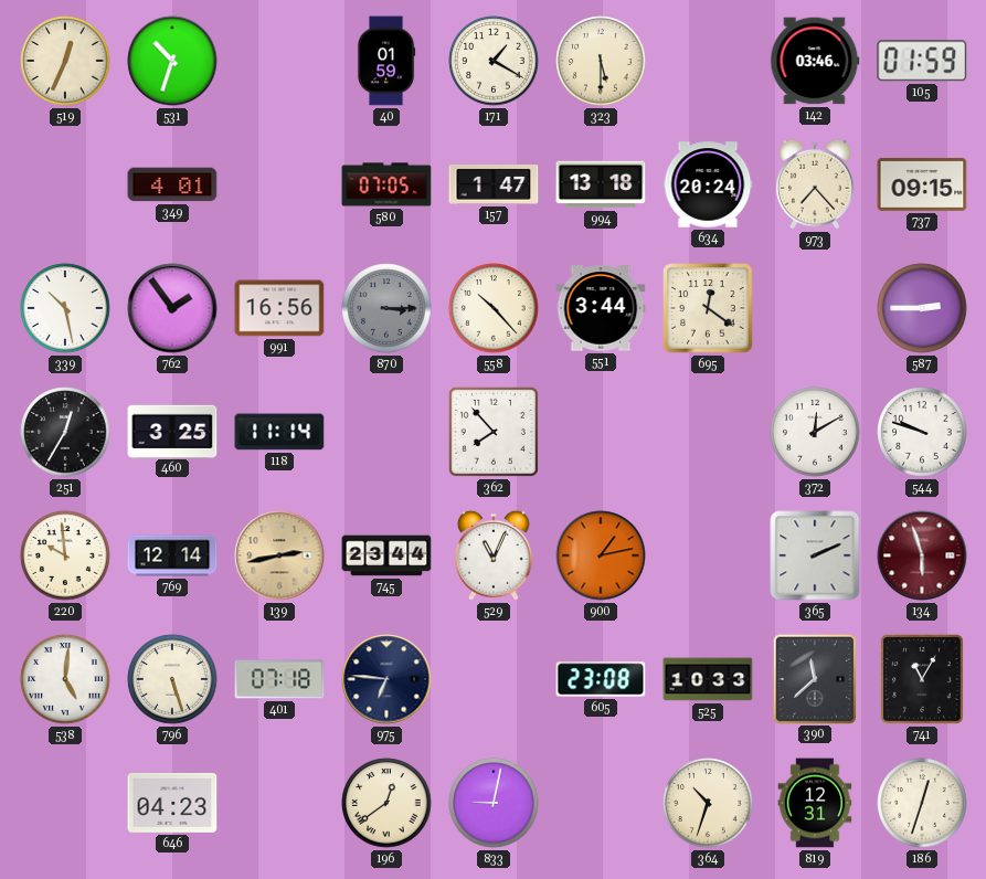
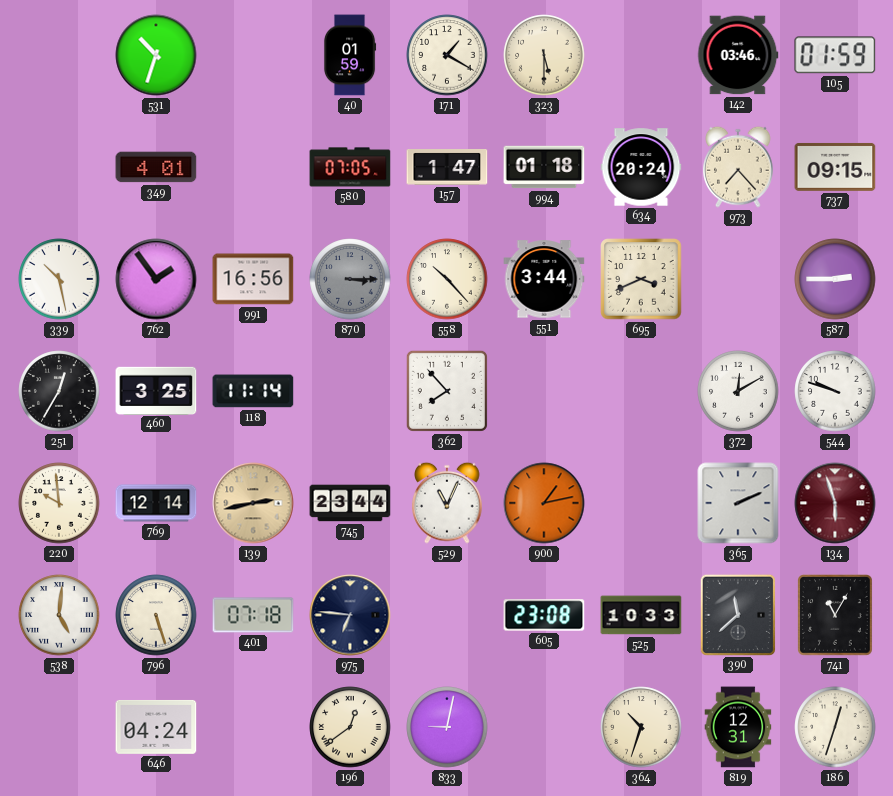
519: 12:34 -> none
994: 13:18 -> 01:18
695: 12:21 -> 3:41
646: 04:23 -> 04:24
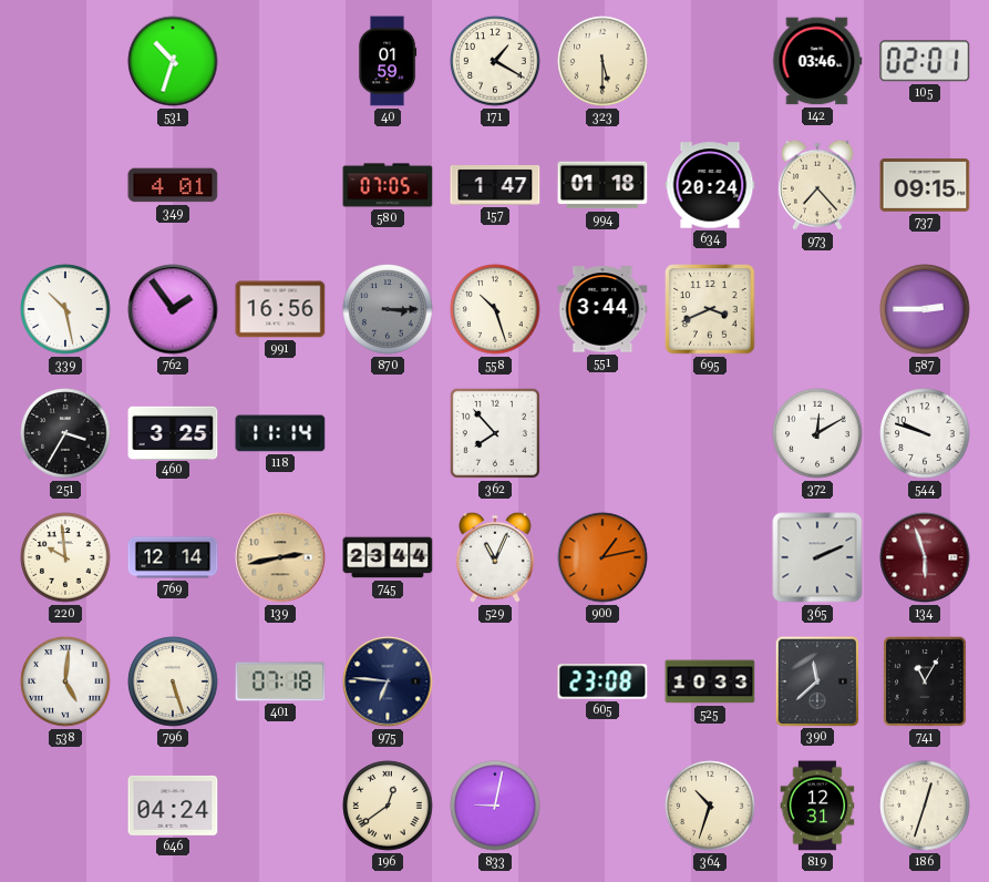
105: 01:59 -> 02:01
558: 10:23 -> 10:27
251: 12:35 -> 3:35
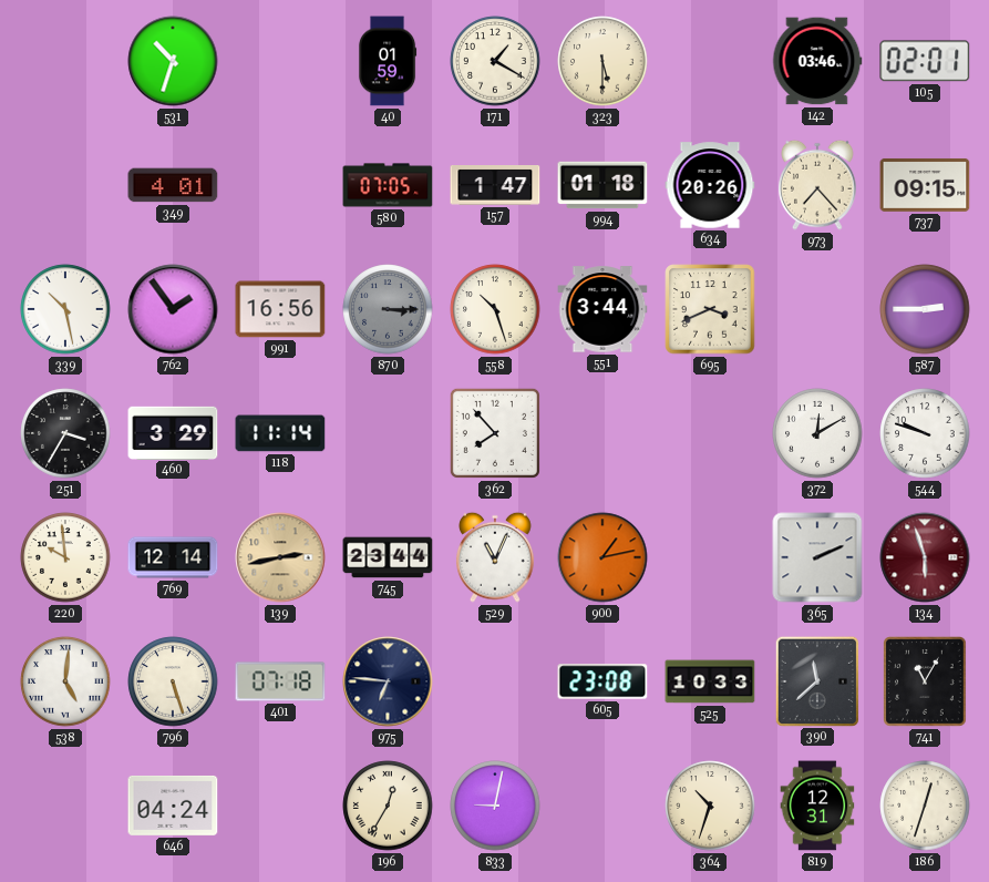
634: 20:24 -> 20:26
460: 3:25 -> 3:29
196: 12:39 -> 12:35
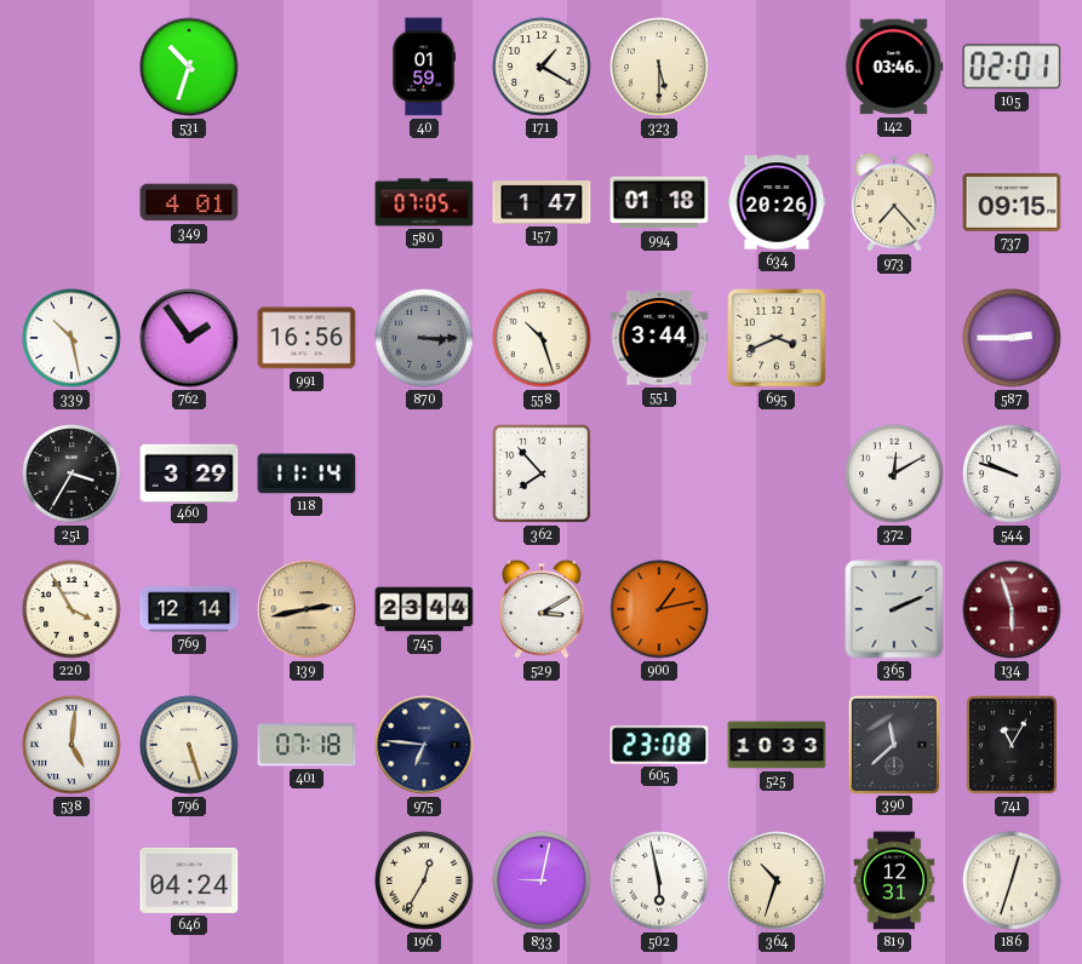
220: 9:59 -> 3:55
529: 11:04 -> 3:10
502: none -> 5:58
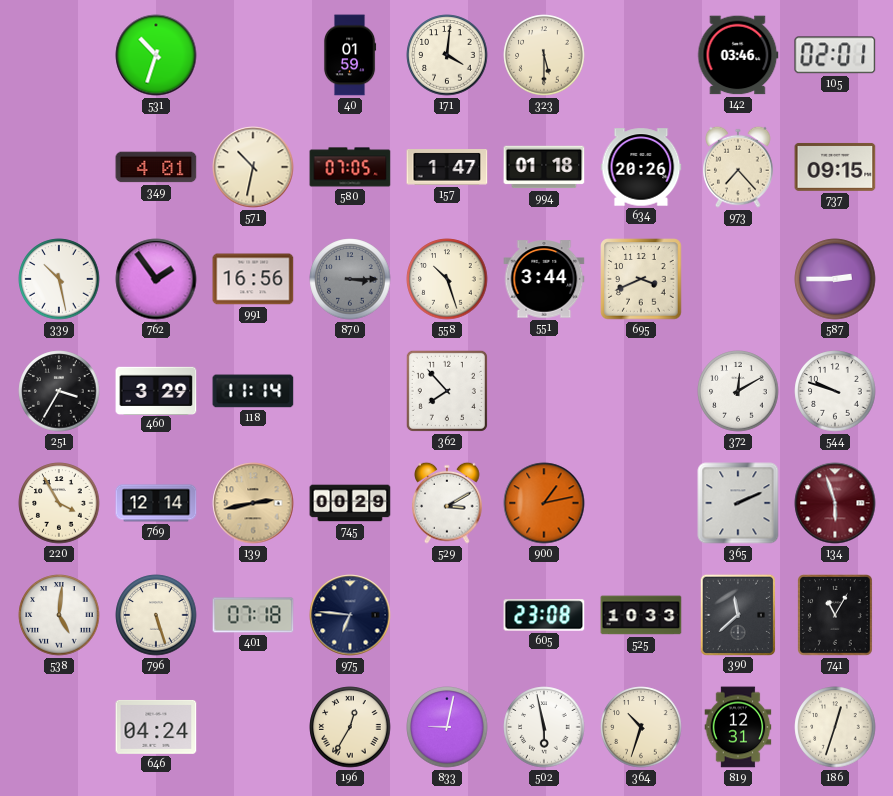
171: 1:20 -> 4:01
571: none -> 10:32
745: 23:44 -> 00:29
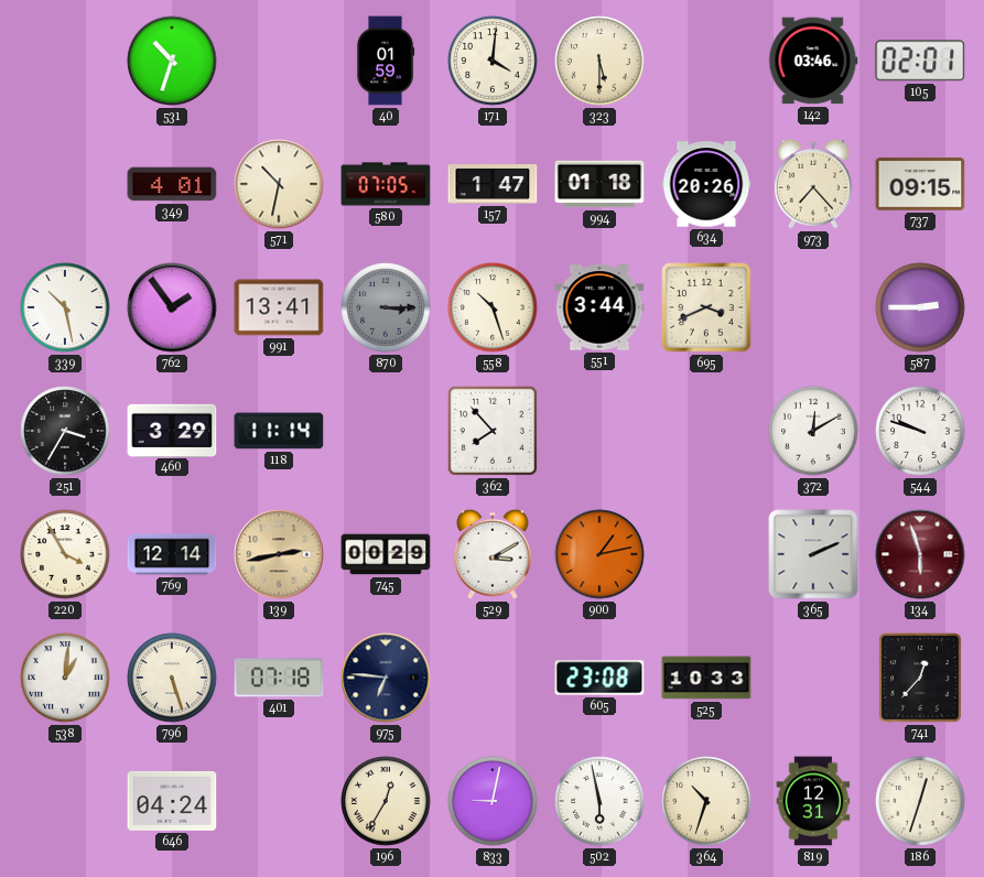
991: 16:56 -> 13:41
538: 5:01 -> 1:01
390: 11:38 -> none
741: 11:05 -> 12:37
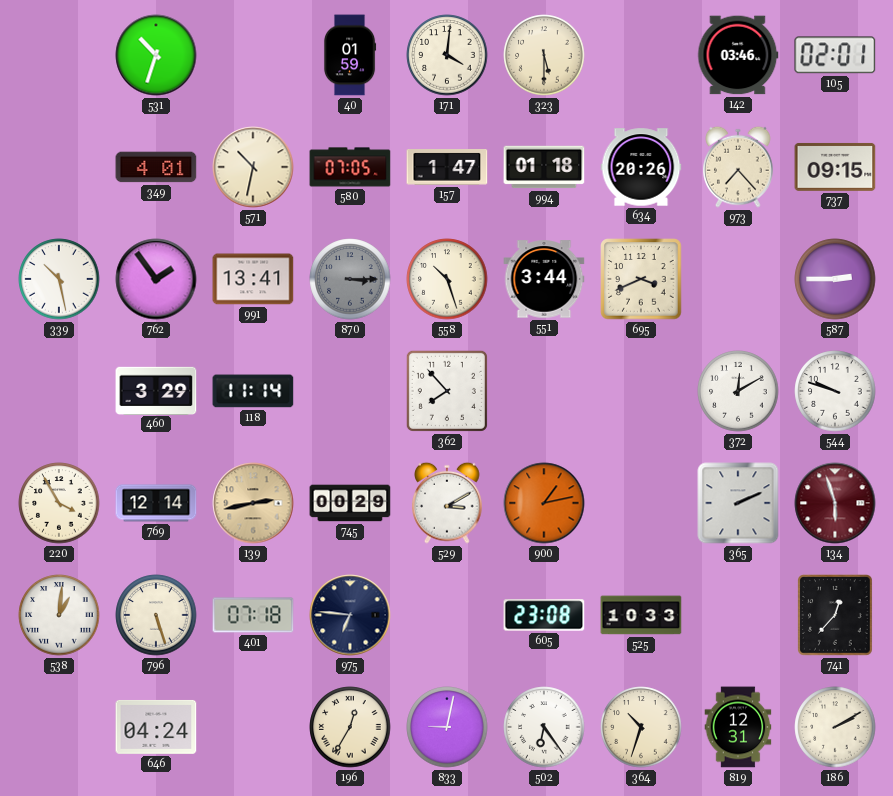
251: 3:35 -> none
502: 5:58 -> 6:24
186: 12:33 -> 2:10
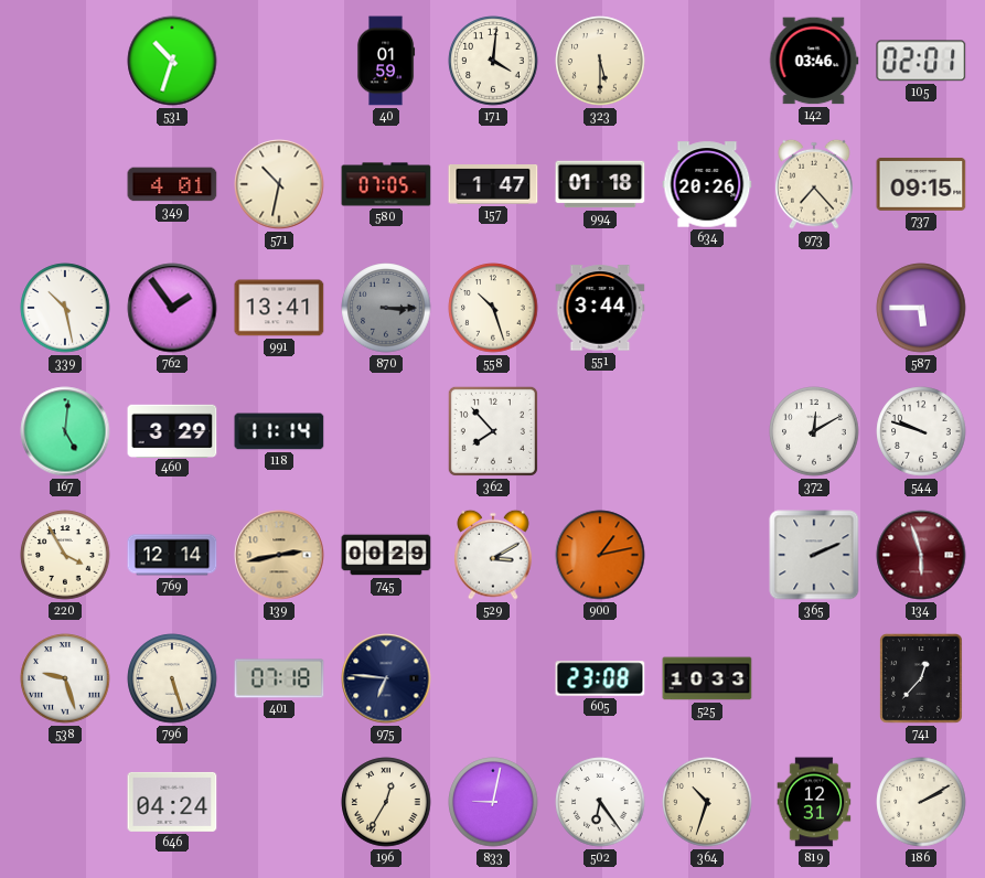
695: 3:41 -> none
587: 2:45 -> 5:45
167: none -> 5:01
538: 1:01 -> 9:27
